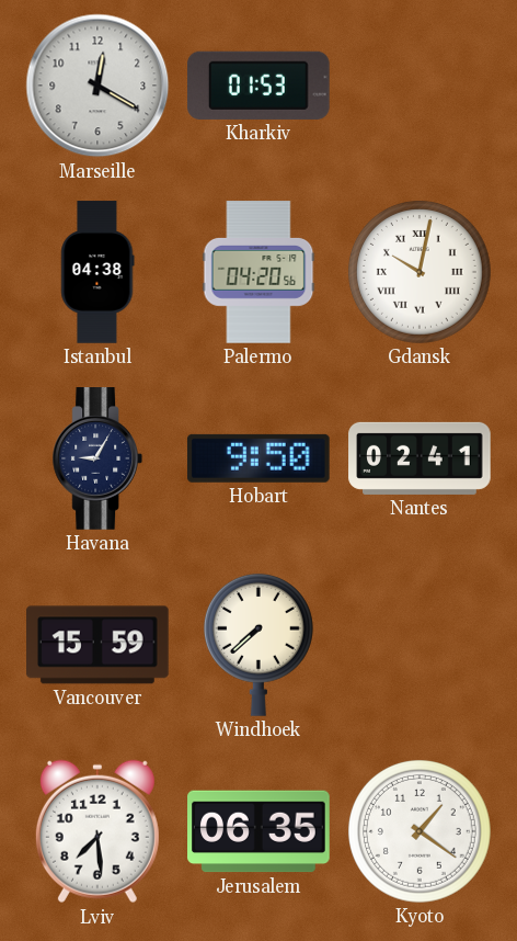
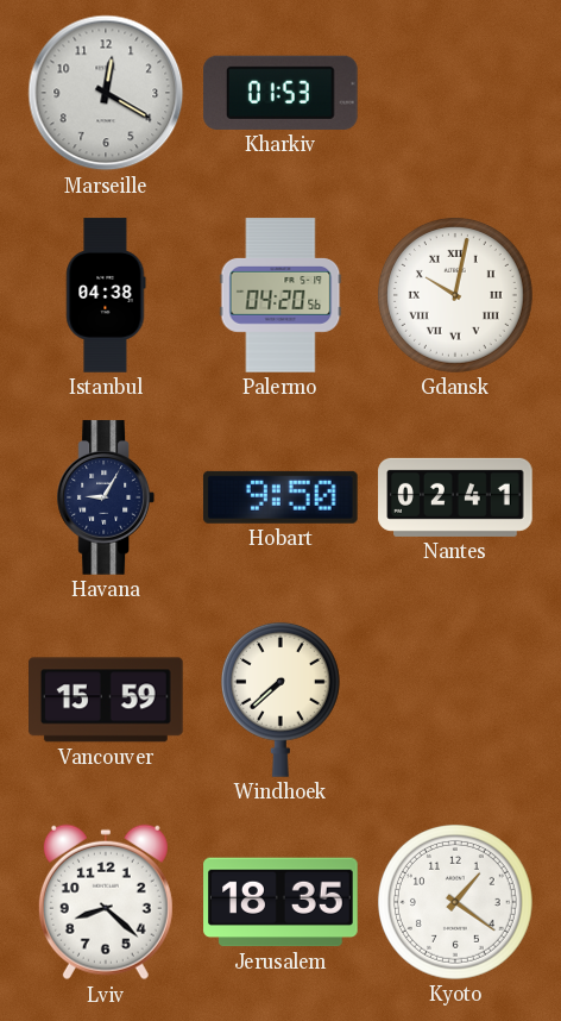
Lviv: 7:29 -> 8:22
Jerusalem: 06:35 -> 18:35
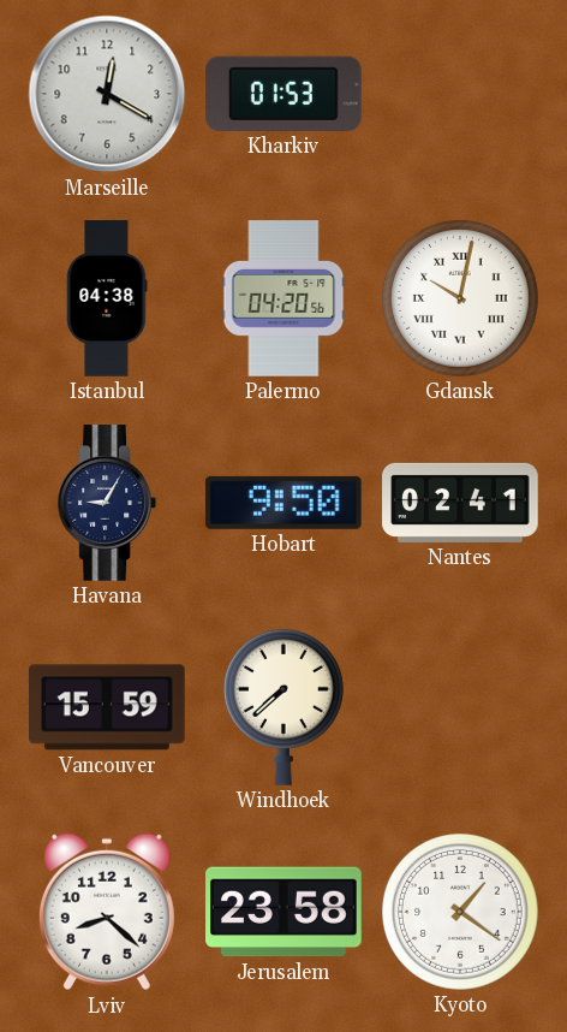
Jerusalem: 18:35 -> 23:58
